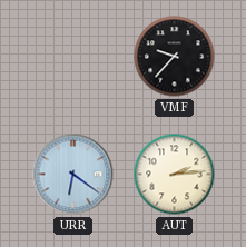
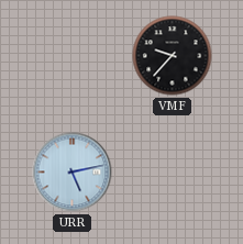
URR: 6:21 -> 5:13
AUT: 2:14 -> none
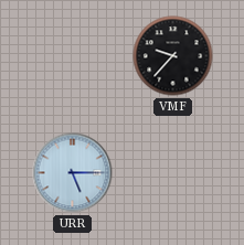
URR: 5:13 -> 5:15
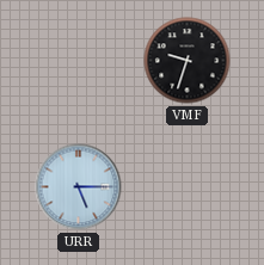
VMF: 9:37 -> 9:33
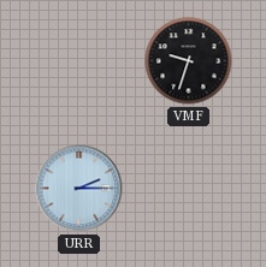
URR: 5:15 -> 2:15
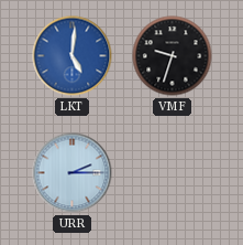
LKT: none -> 5:01
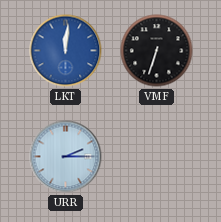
LKT: 5:01 -> 12:01
VMF: 9:33 -> 6:33
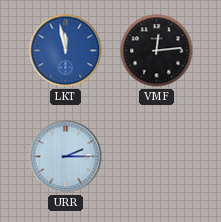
LKT: 12:01 -> 11:58
VMF: 6:33 -> 12:14
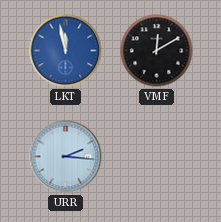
VMF: 12:14 -> 12:10
URR: 2:15 -> 2:16
